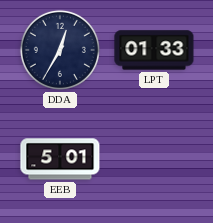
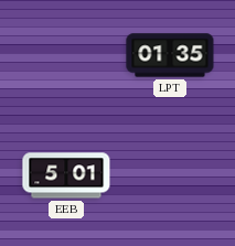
DDA: 12:35 -> none
LPT: 01:33 -> 01:35
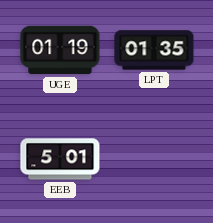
UGE: none -> 01:19
